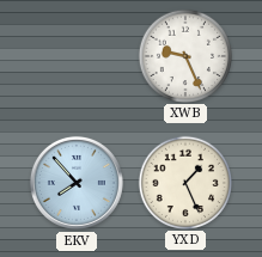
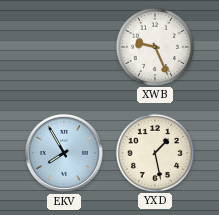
EKV: 7:53 -> 7:55
YXD: 1:26 -> 1:28
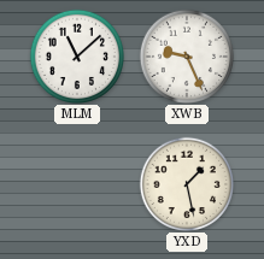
MLM: none -> 11:08
EKV: 7:55 -> none
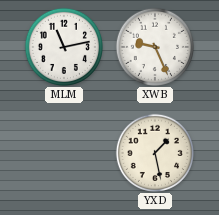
MLM: 11:08 -> 11:13
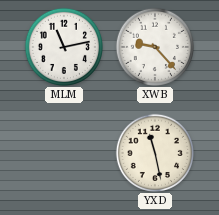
XWB: 9:26 -> 9:23
YXD: 1:28 -> 11:28
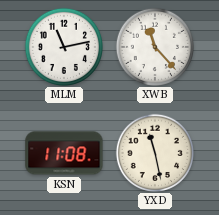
XWB: 9:23 -> 11:23
KSN: none -> 11:08
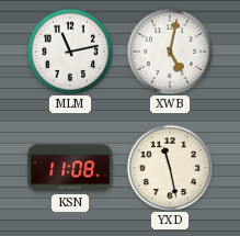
XWB: 11:23 -> 5:02
